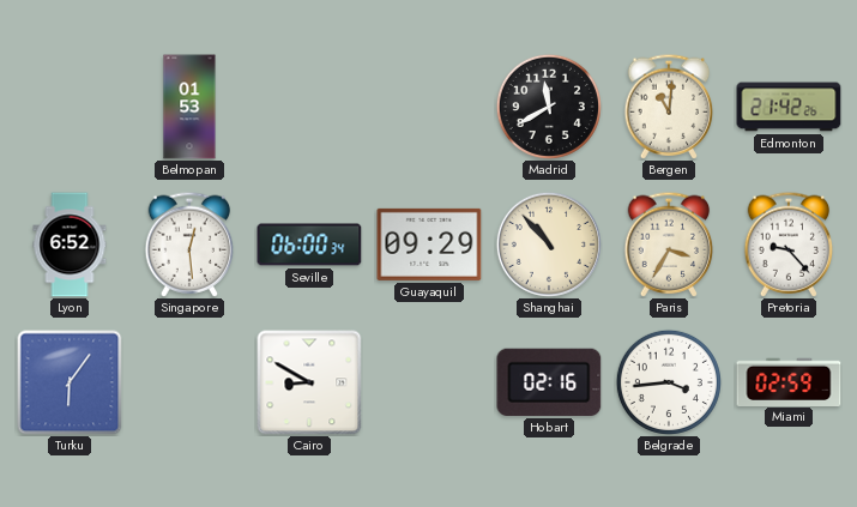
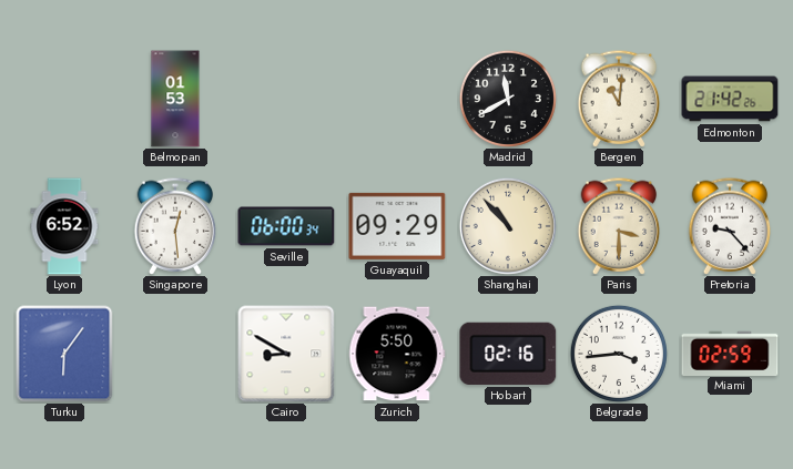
Paris: 3:35 -> 3:30
Zurich: none -> 5:50
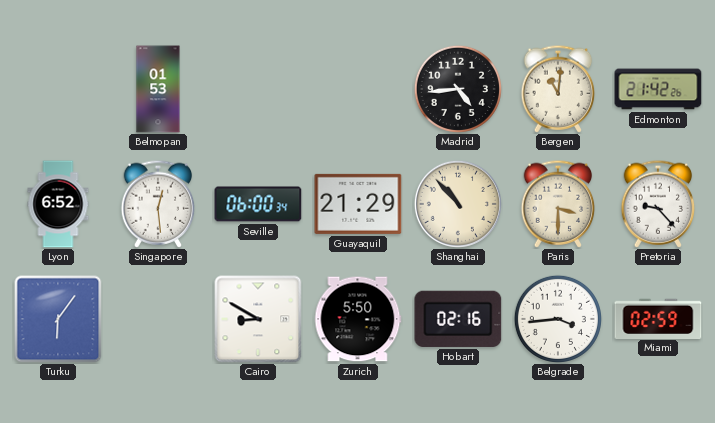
Madrid: 11:40 -> 4:44
Guayaquil: 09:29 -> 21:29
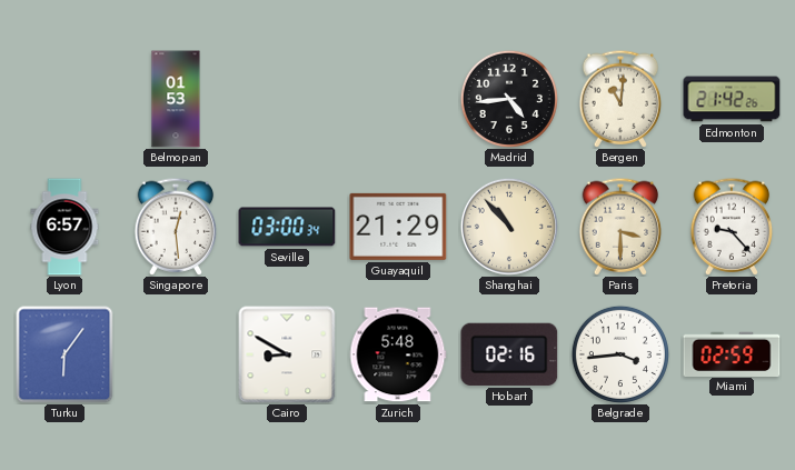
Lyon: 6:52 -> 6:57
Seville: 06:00 -> 03:00
Zurich: 5:50 -> 5:48
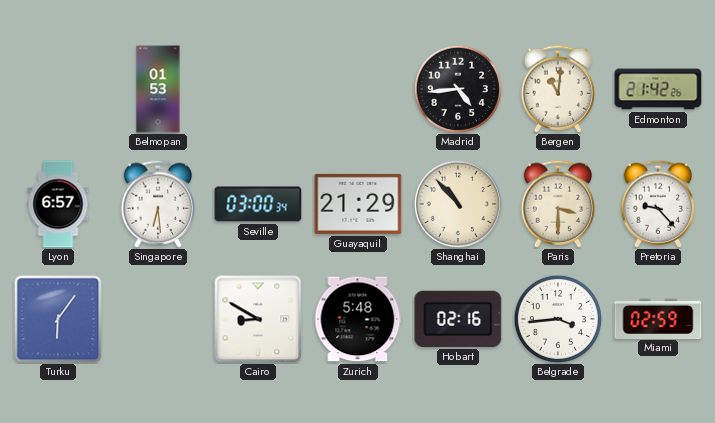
Singapore: 12:29 -> 6:29
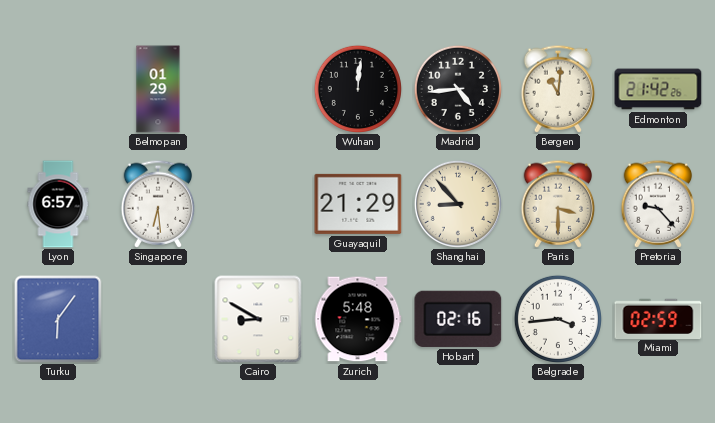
Belmopan: 01:53 -> 01:29
Wuhan: none -> 12:01
Seville: 03:00 -> none
Shanghai: 10:53 -> 8:53
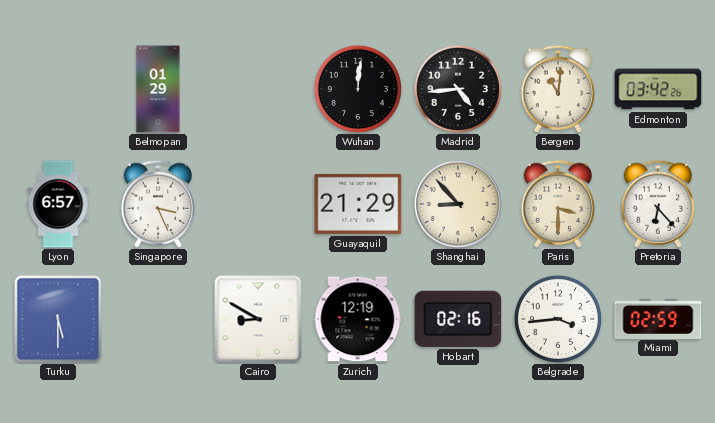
Edmonton: 21:42 -> 03:42
Singapore: 6:29 -> 3:26
Pretoria: 9:23 -> 6:23
Turku: 6:06 -> 5:30
Zurich: 5:48 -> 12:19
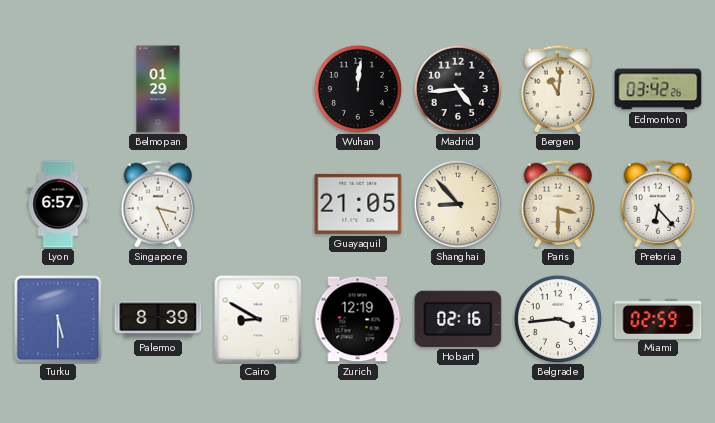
Guayaquil: 21:29 -> 21:05
Palermo: none -> 8:39
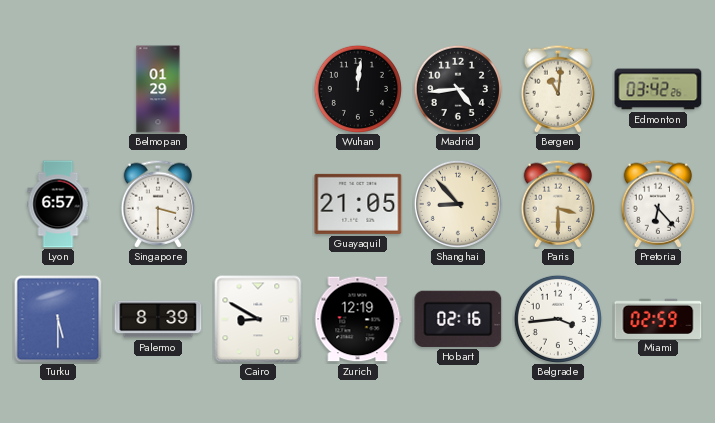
Singapore: 3:26 -> 3:30
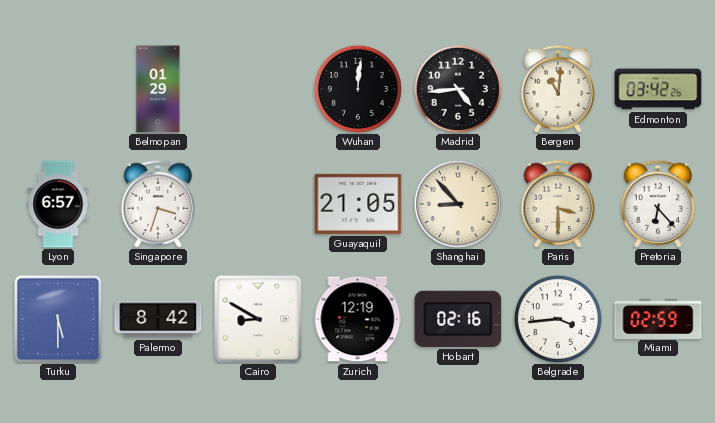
Singapore: 3:30 -> 3:33
Palermo: 8:39 -> 8:42
